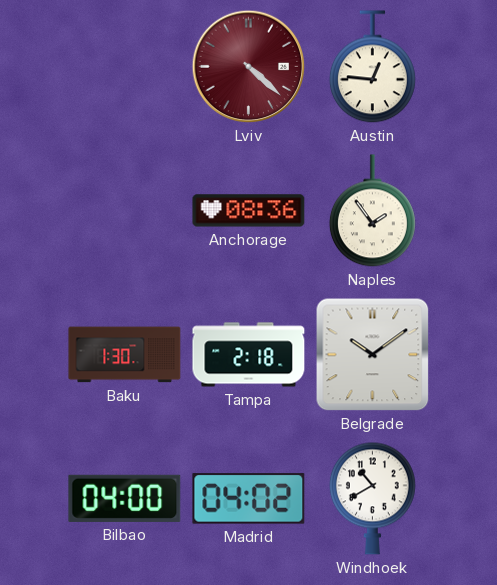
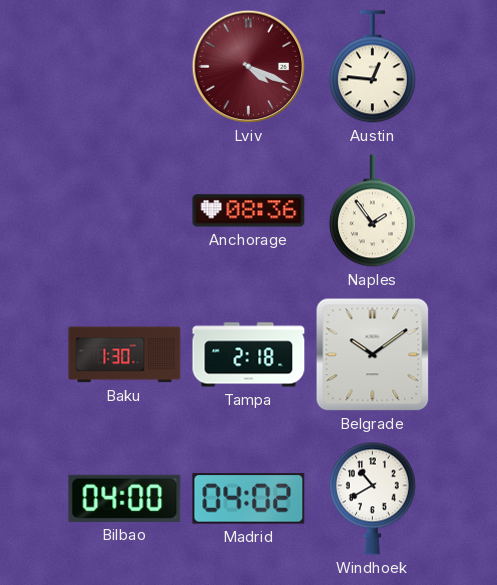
Lviv: 4:22 -> 4:19
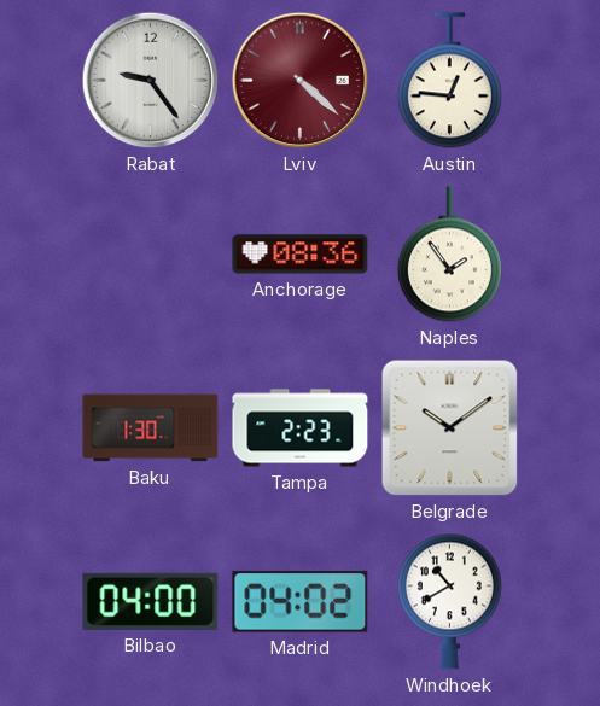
Rabat: none -> 9:24
Lviv: 4:19 -> 4:22
Tampa: 2:18 -> 2:23
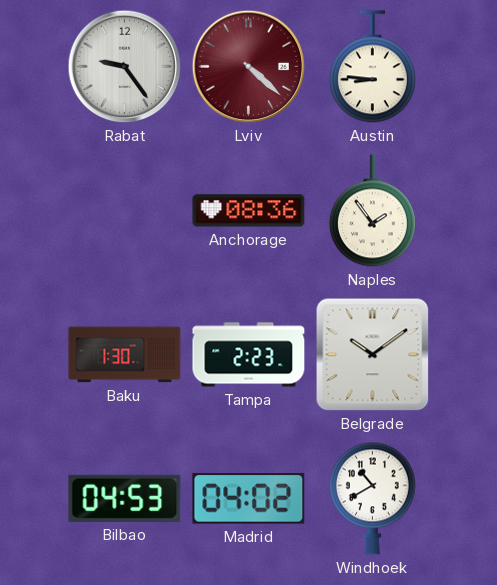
Austin: 12:46 -> 8:46
Bilbao: 04:00 -> 04:53
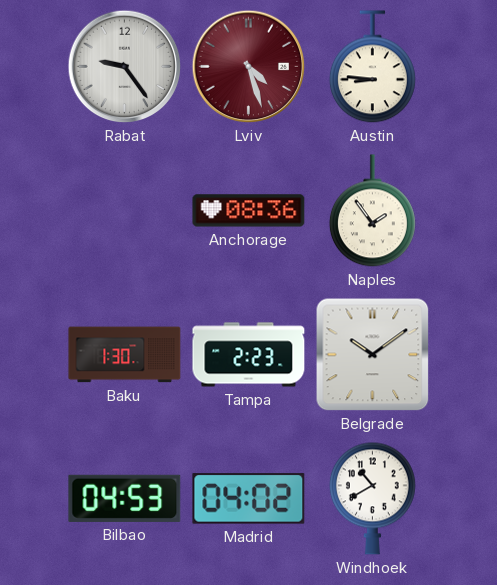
Lviv: 4:22 -> 4:27
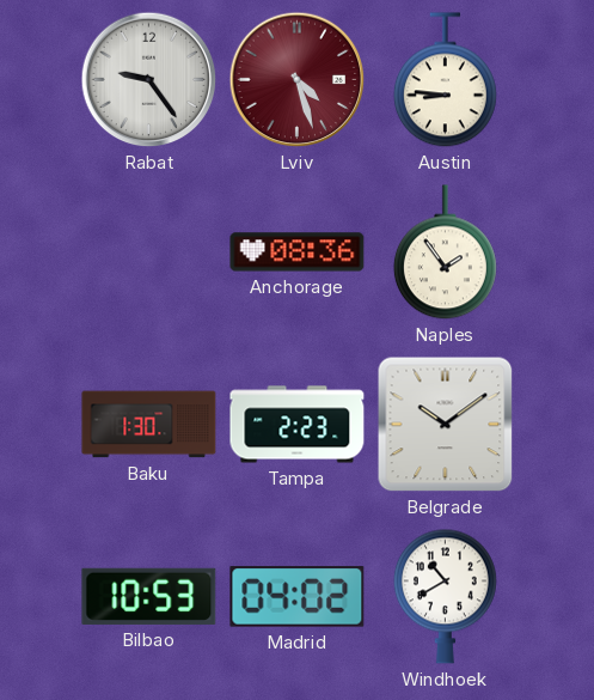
Bilbao: 04:53 -> 10:53
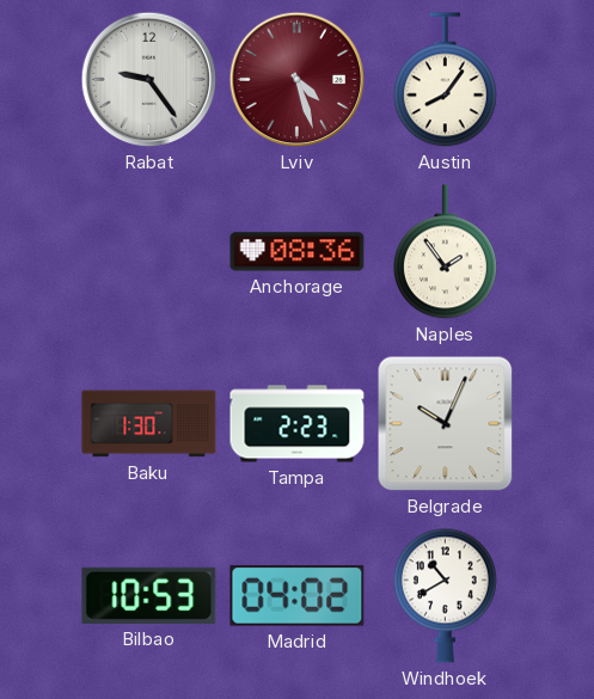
Austin: 8:46 -> 8:06
Belgrade: 10:09 -> 10:04
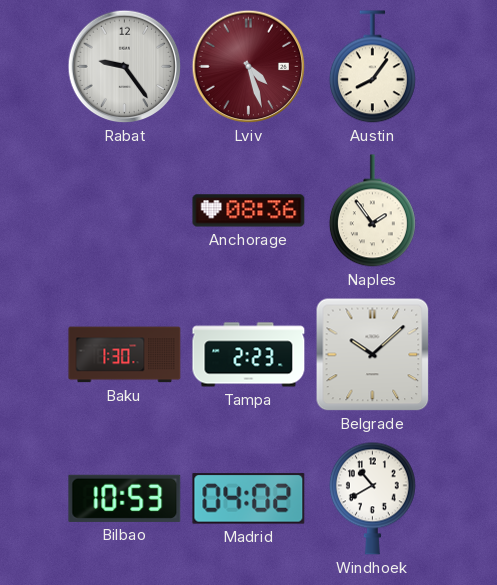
Belgrade: 10:04 -> 10:08
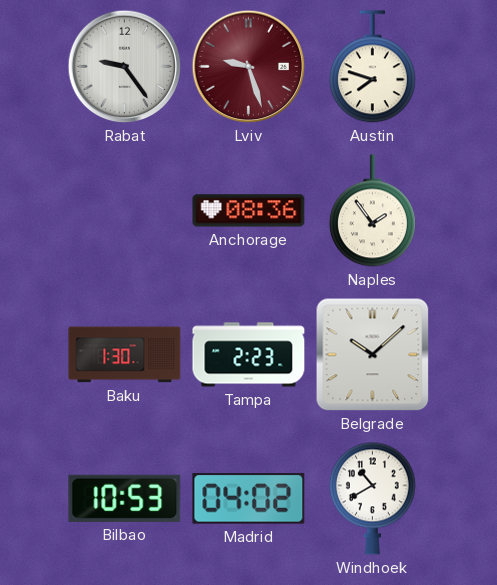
Lviv: 4:27 -> 9:27
Austin: 8:06 -> 7:48
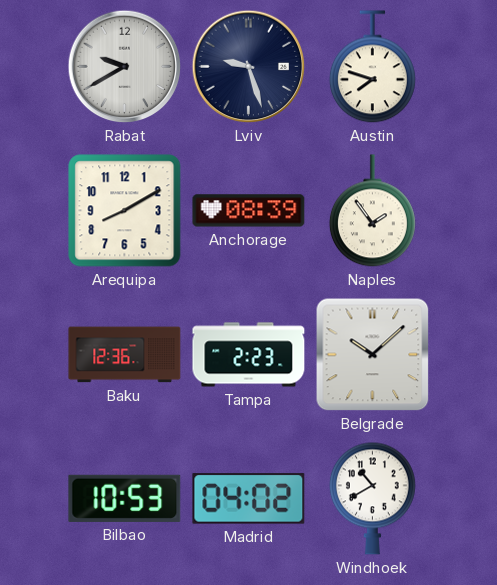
Rabat: 9:24 -> 9:40
Lviv dial: burgundy -> navy
Arequipa: none -> 8:10
Anchorage: 08:36 -> 08:39
Baku: 1:30 -> 12:36
